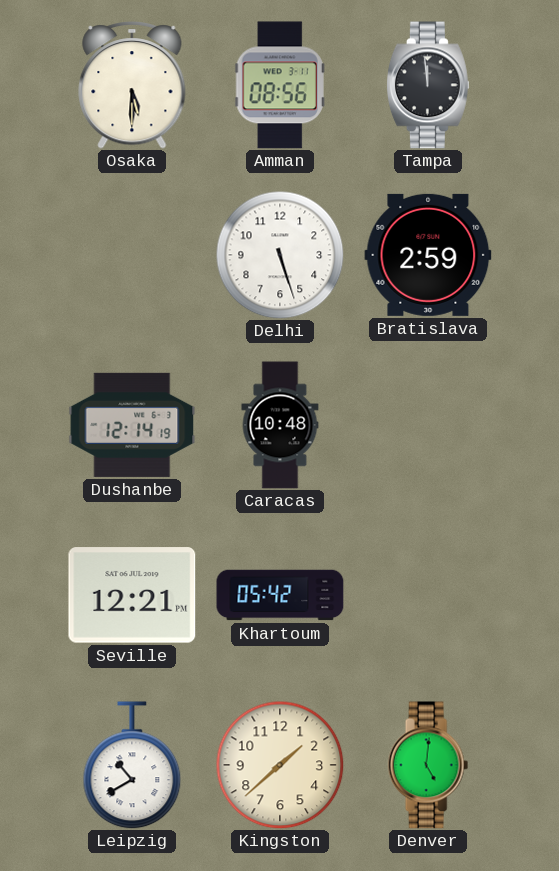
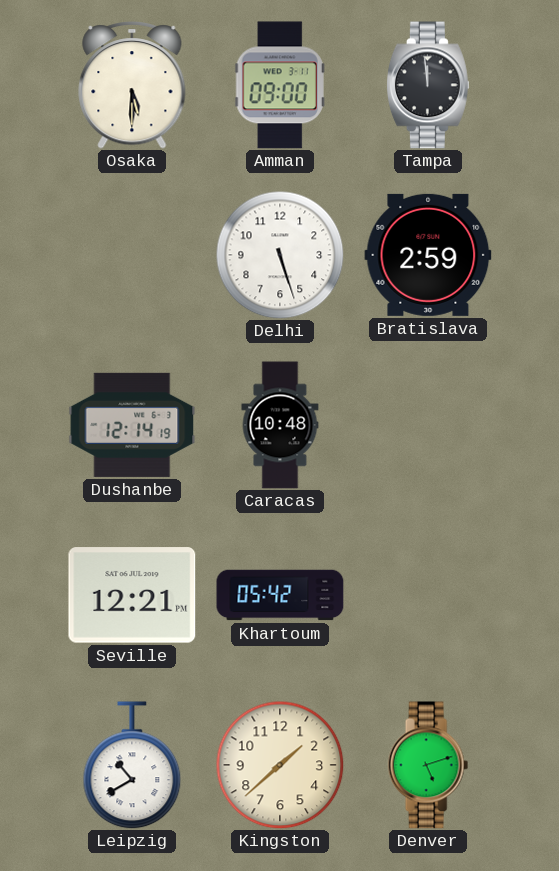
Amman: 08:56 -> 09:00
Denver: 5:01 -> 5:12
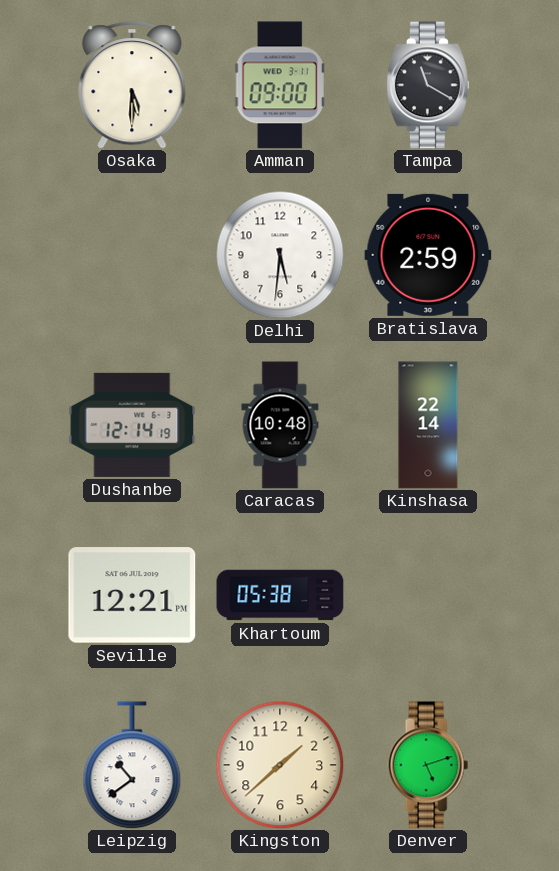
Tampa: 11:59 -> 11:20
Delhi: 5:27 -> 5:31
Kinshasa: none -> 22:14
Khartoum: 05:42 -> 05:38
Leipzig: 10:40 -> 10:39
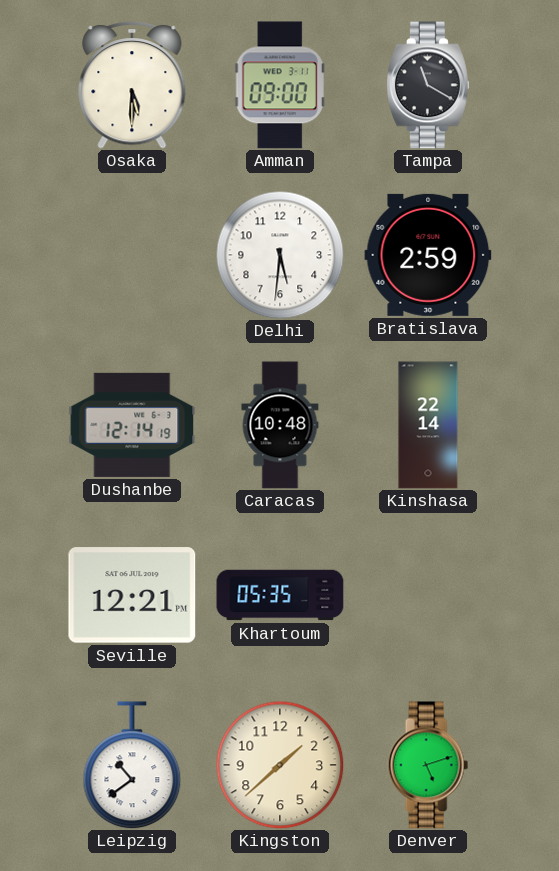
Khartoum: 05:38 -> 05:35
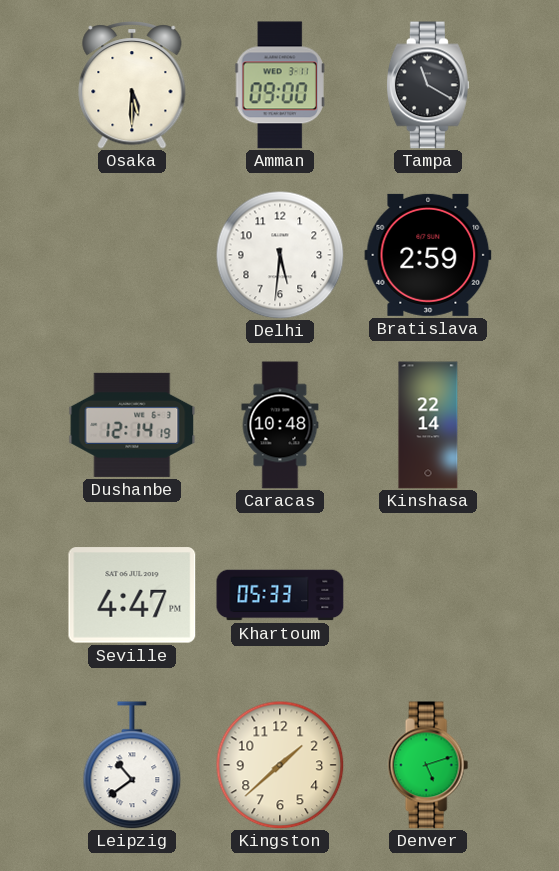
Seville: 12:21 -> 4:47
Khartoum: 05:35 -> 05:33
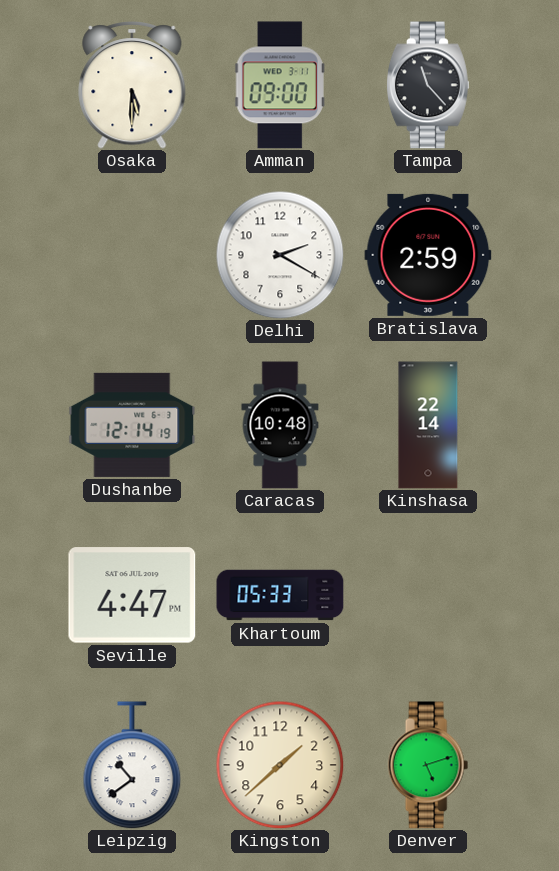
Tampa: 11:20 -> 11:23
Delhi: 5:31 -> 2:20
